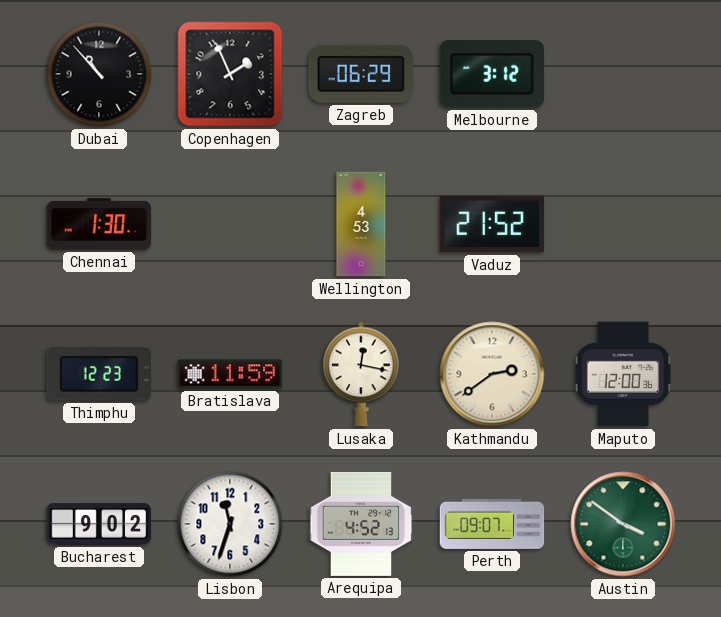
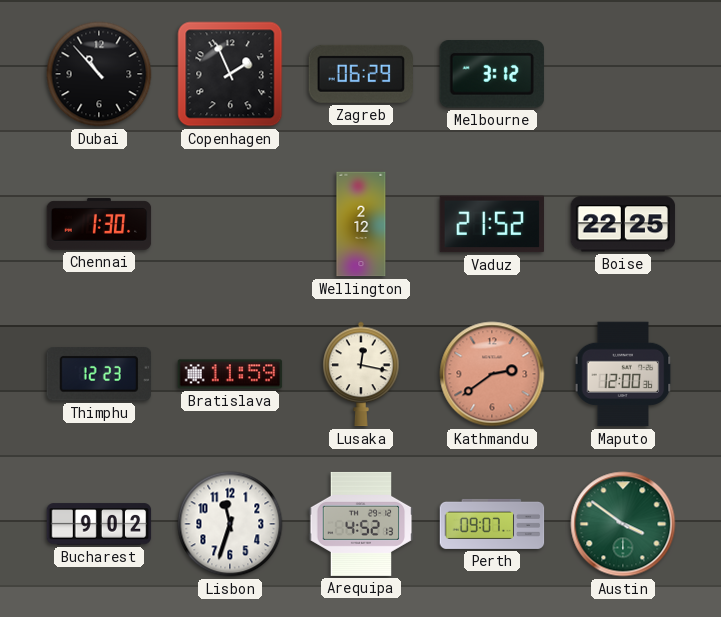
Wellington: 4:53 -> 2:12
Boise: none -> 22:25
Kathmandu dial: cream -> salmon
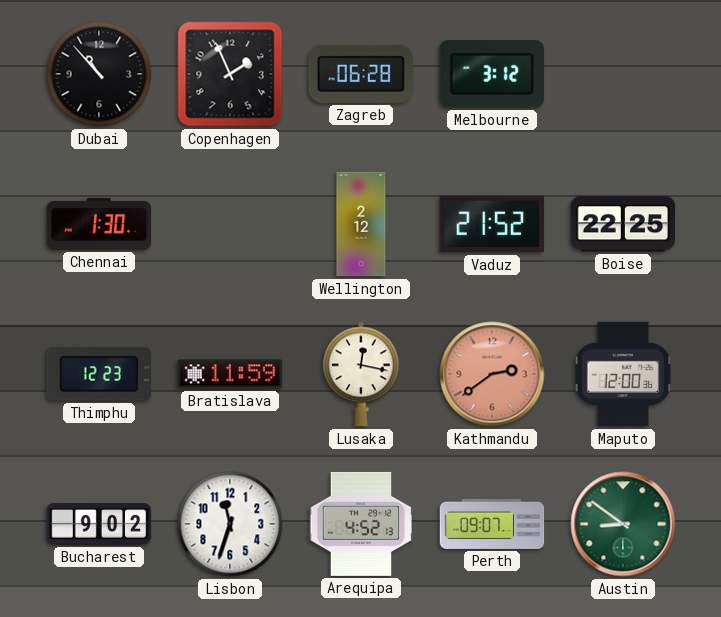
Zagreb: 06:29 -> 06:28
Austin: 3:51 -> 8:51
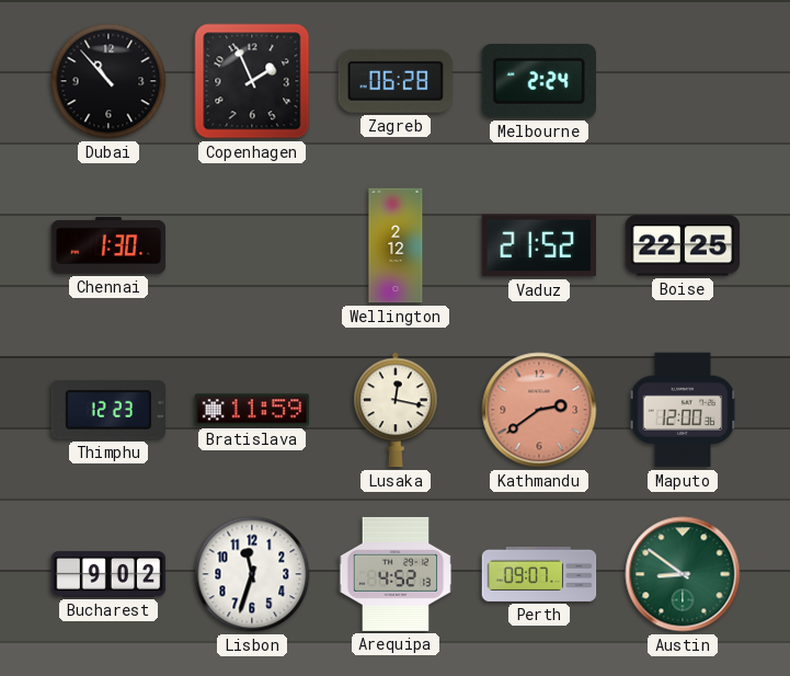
Melbourne: 3:12 -> 2:24
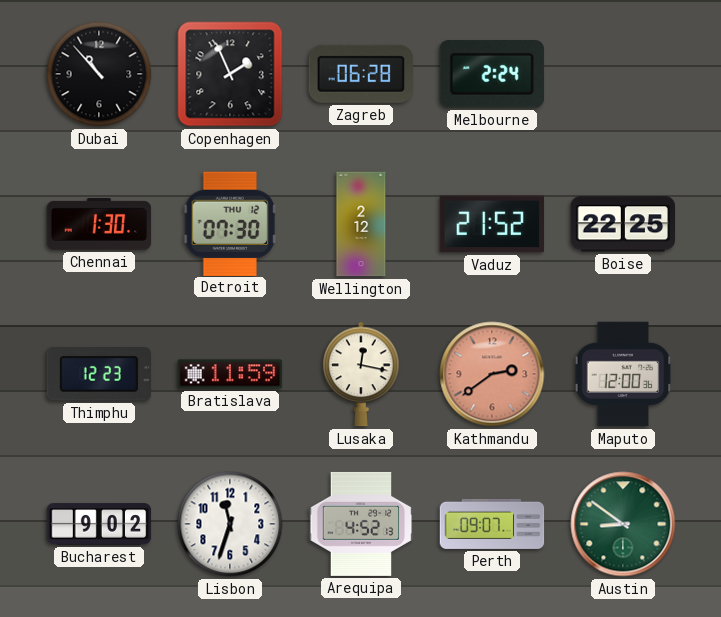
Detroit: none -> 07:30
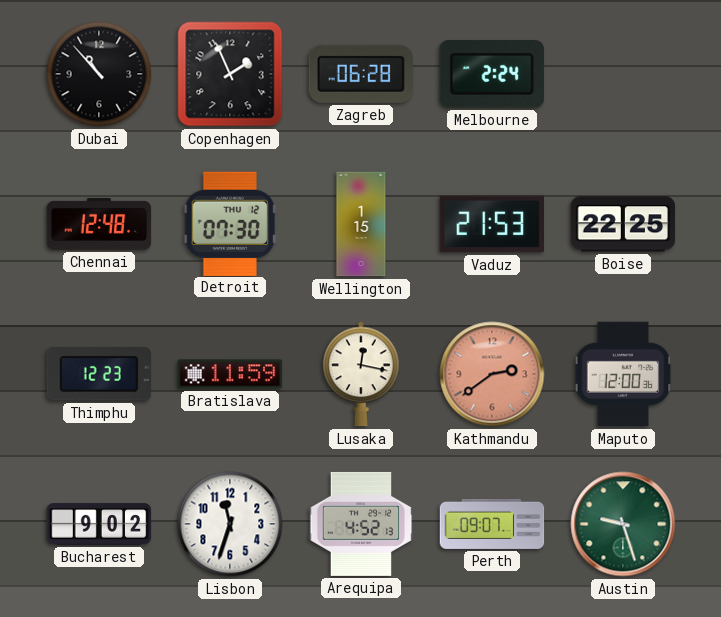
Chennai: 1:30 -> 12:48
Wellington: 2:12 -> 1:15
Vaduz: 21:52 -> 21:53
Austin: 8:51 -> 9:27
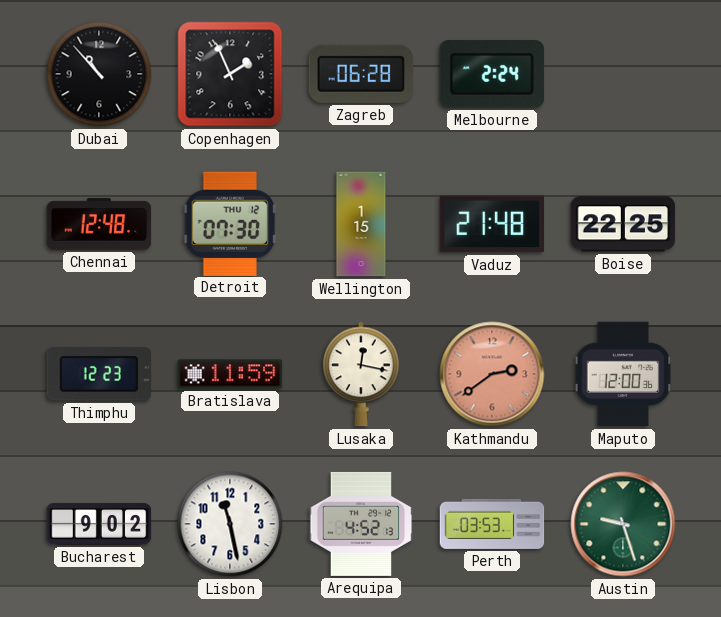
Vaduz: 21:53 -> 21:48
Lisbon: 11:33 -> 11:28
Perth: 09:07 -> 03:53
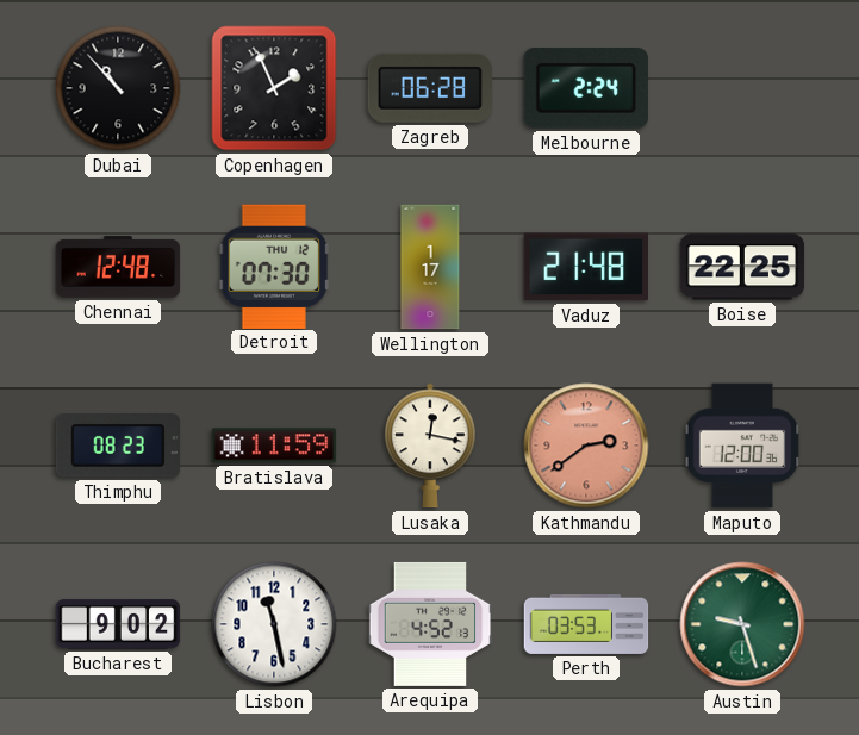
Wellington: 1:15 -> 1:17
Thimphu: 12:23 -> 08:23
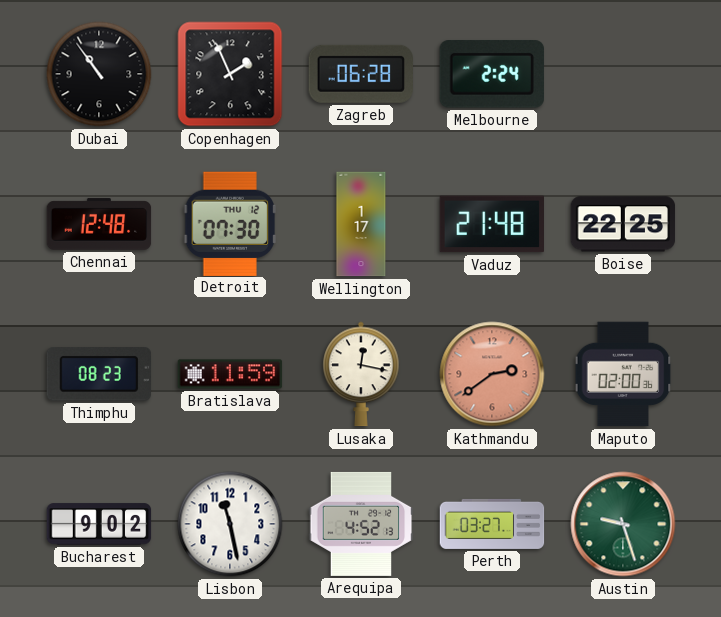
Dubai: 10:53 -> 10:54
Maputo: 12:00 -> 02:00
Perth: 03:53 -> 03:27
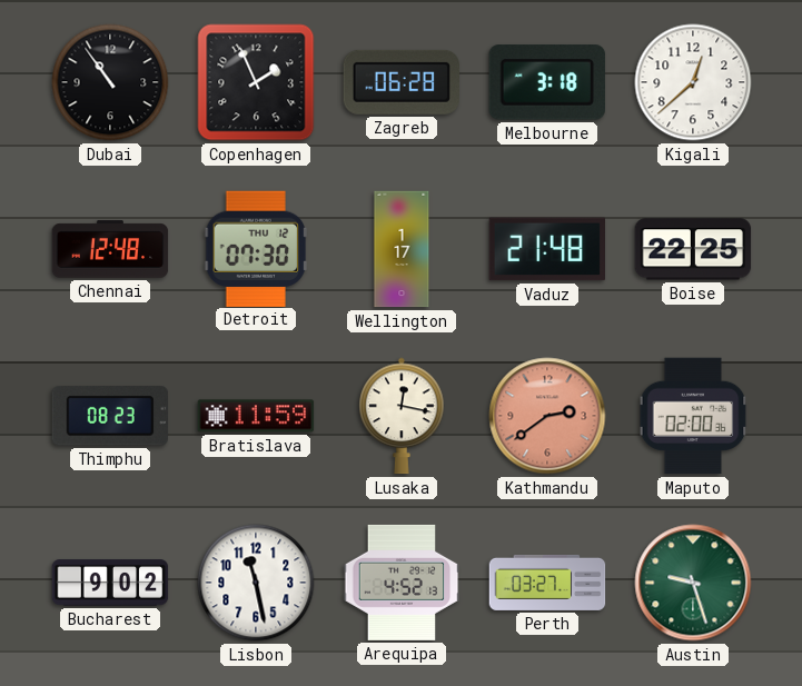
Melbourne: 2:24 -> 3:18
Kigali: none -> 12:38
